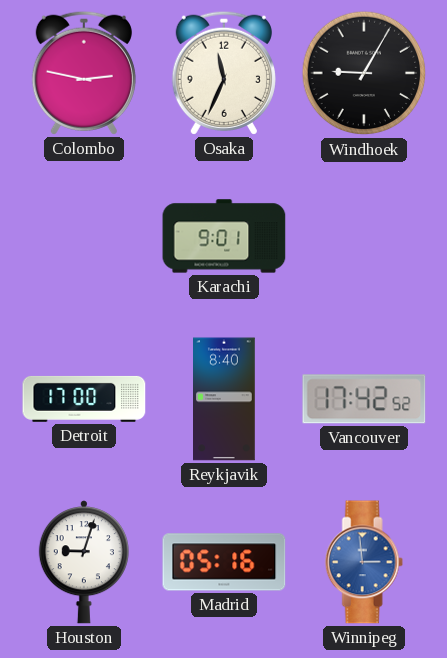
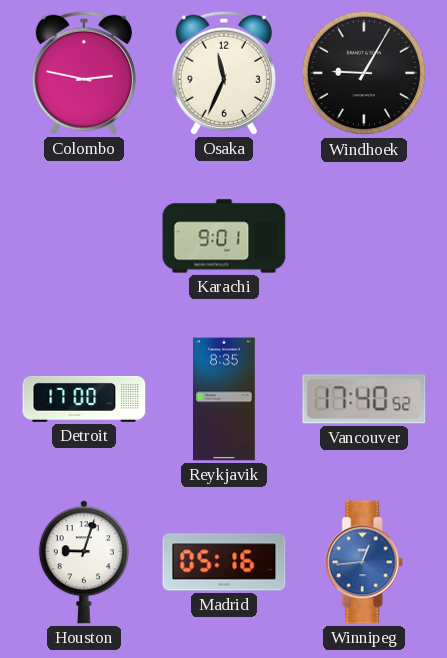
Reykjavik: 8:40 -> 8:35
Vancouver: 17:42 -> 17:40
Winnipeg: 2:59 -> 12:44
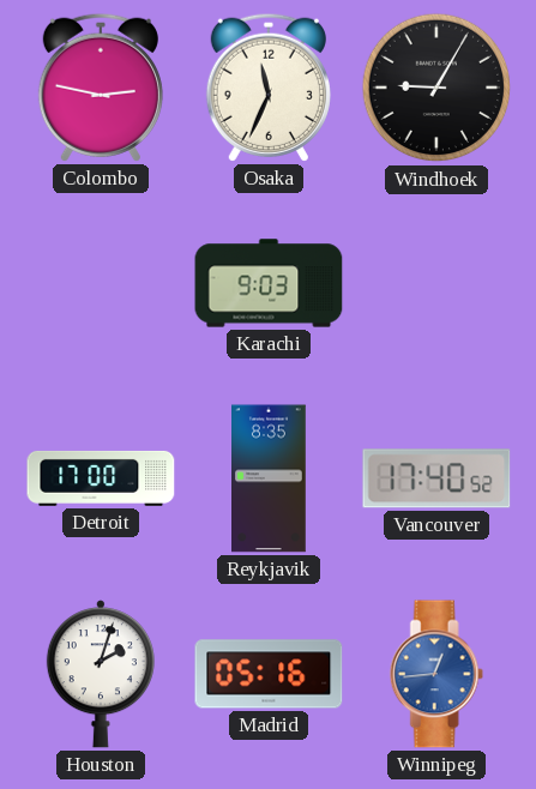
Karachi: 9:01 -> 9:03
Houston: 9:03 -> 2:03
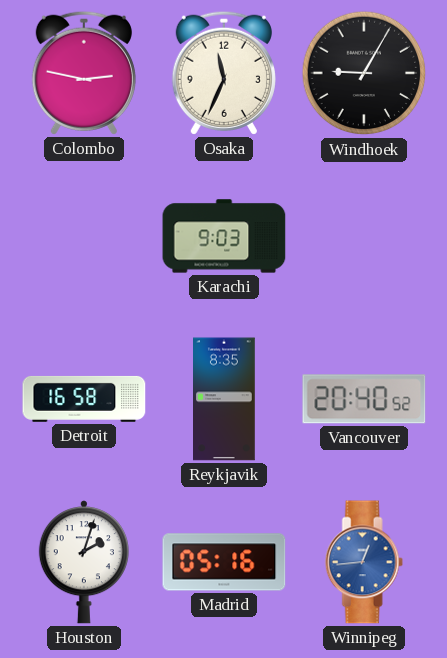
Detroit: 17:00 -> 16:58
Vancouver: 17:40 -> 20:40
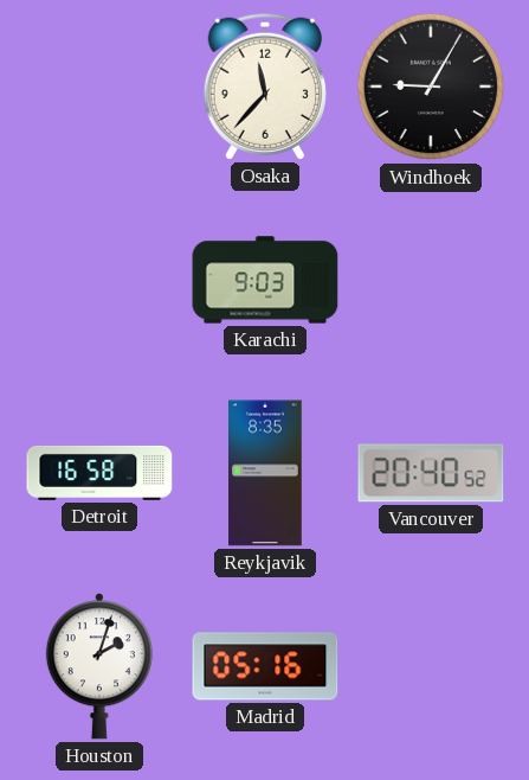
Colombo: 2:47 -> none
Osaka: 11:34 -> 11:37
Winnipeg: 12:44 -> none
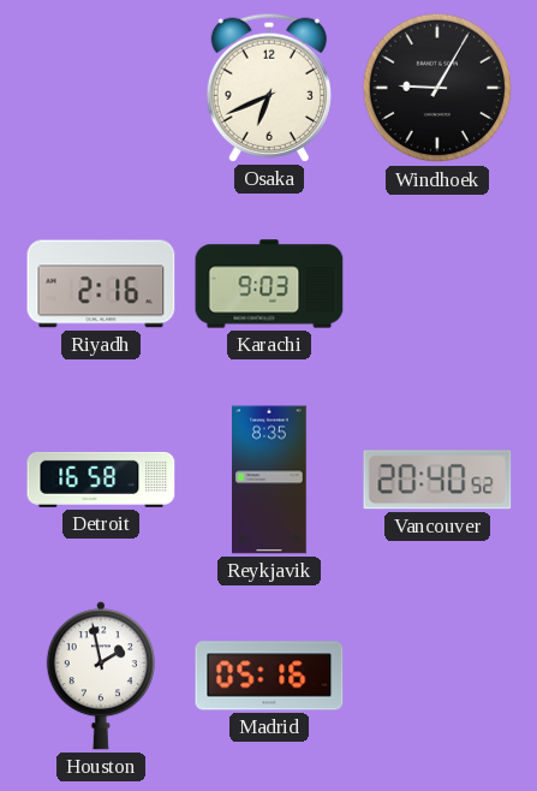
Osaka: 11:37 -> 6:41
Riyadh: none -> 2:16
Houston: 2:03 -> 1:58
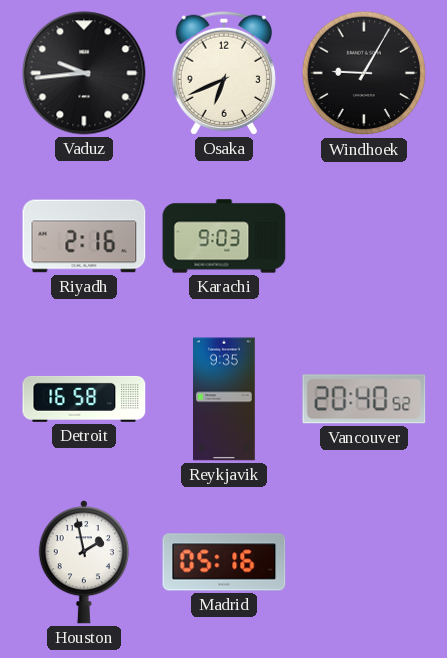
Vaduz: none -> 9:44
Reykjavik: 8:35 -> 9:35
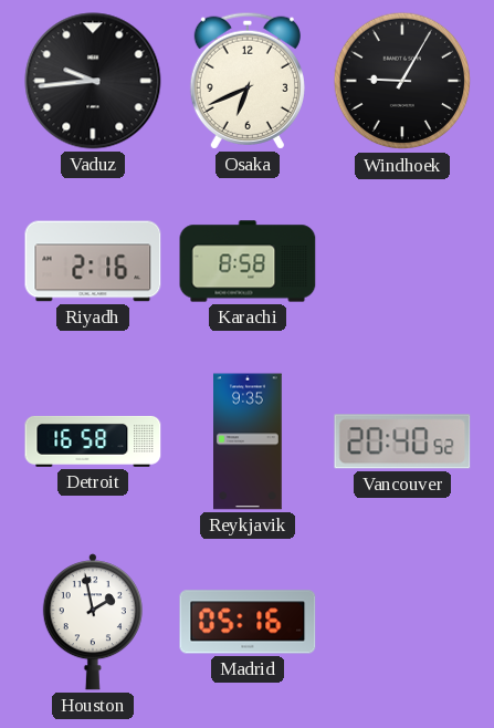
Karachi: 9:03 -> 8:58
